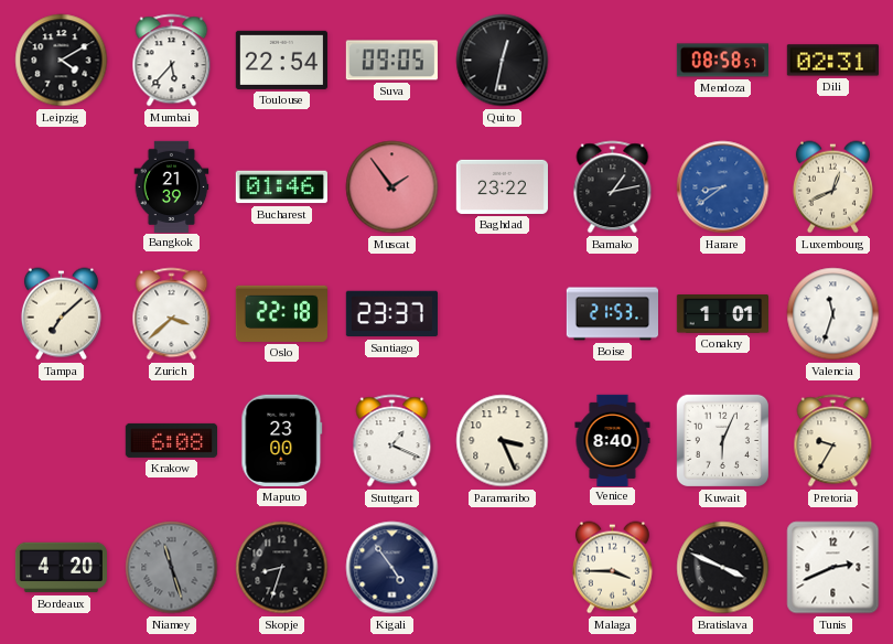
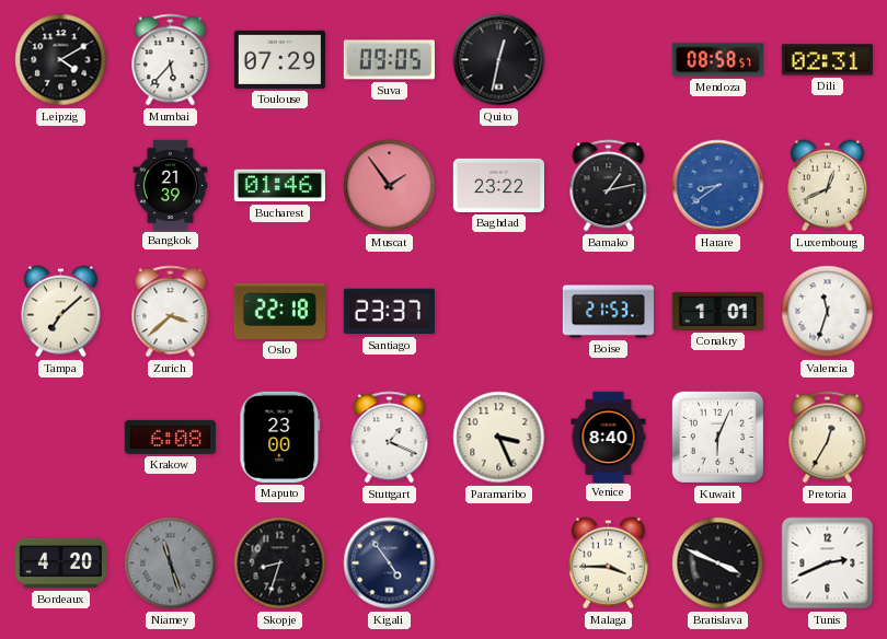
Toulouse: 22:54 -> 07:29
Pretoria: 9:35 -> 12:35
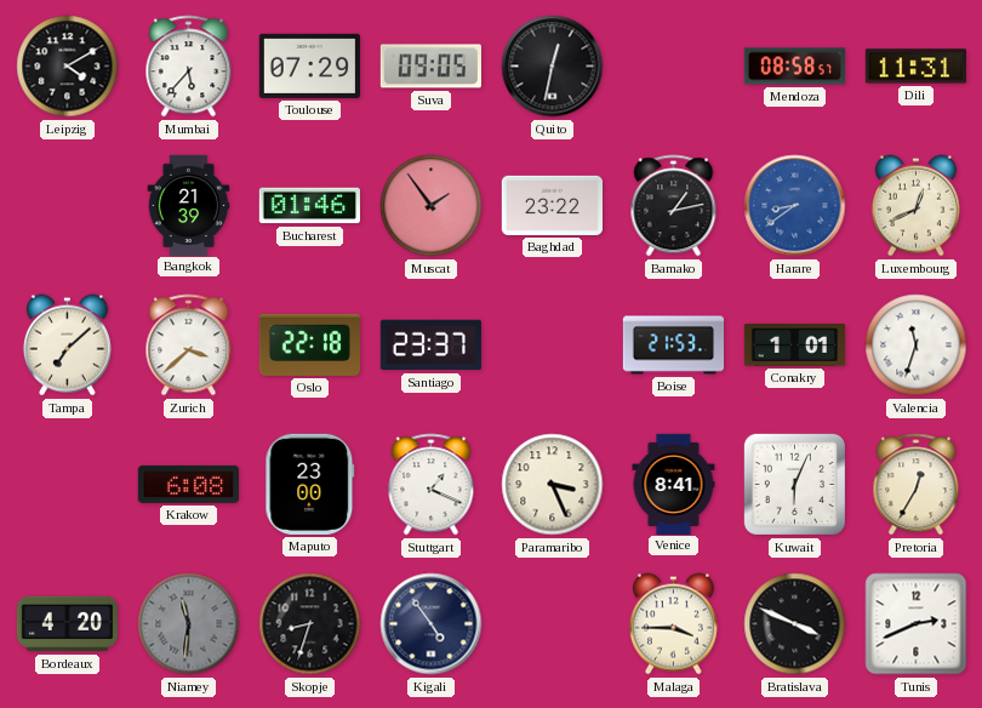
Dili: 02:31 -> 11:31
Venice: 8:40 -> 8:41
Niamey: 11:27 -> 11:31
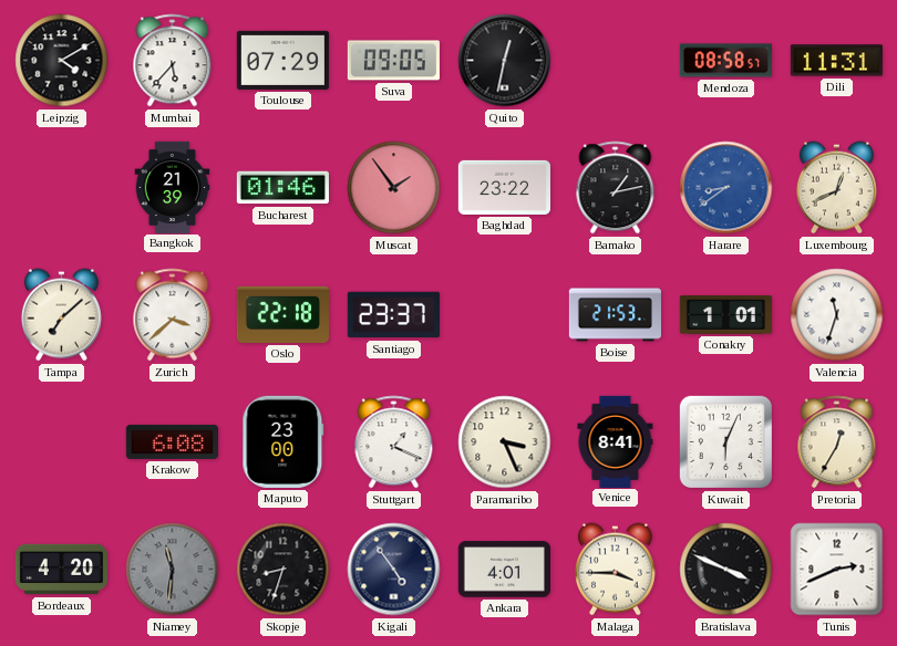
Ankara: none -> 4:01
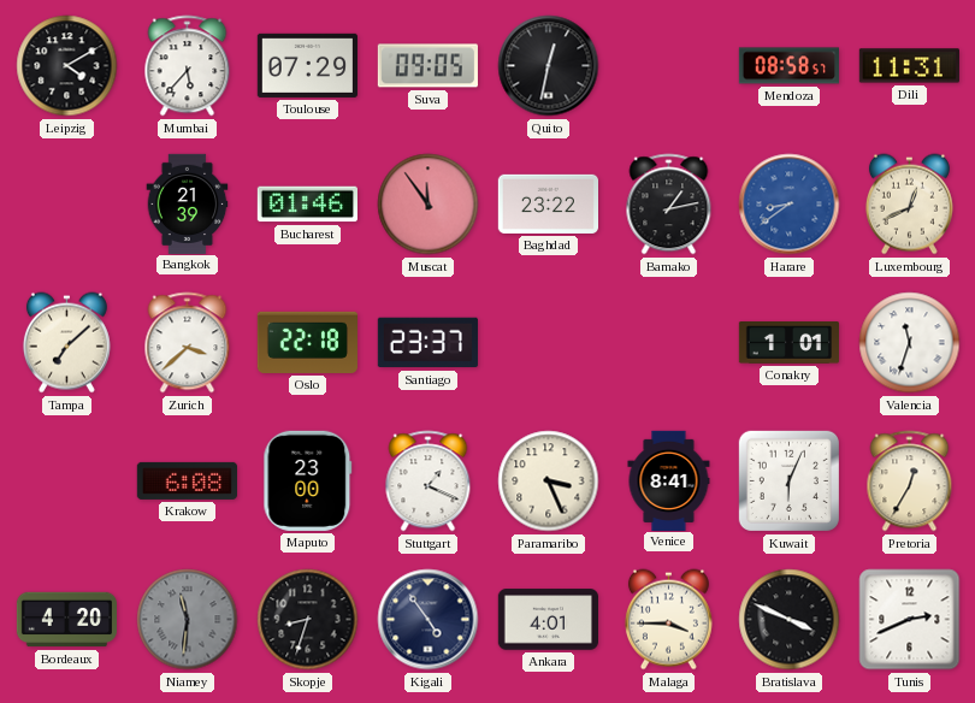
Muscat: 1:54 -> 11:54
Boise: 21:53 -> none
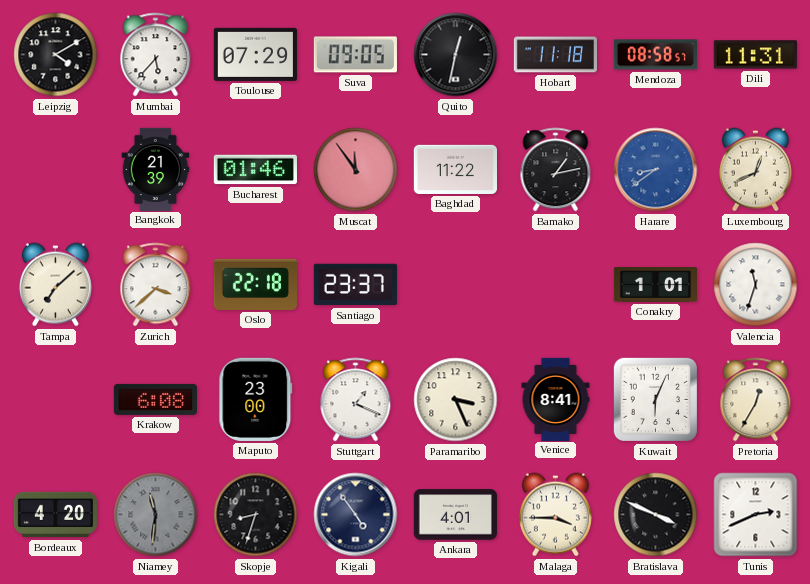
Hobart: none -> 11:18
Baghdad: 23:22 -> 11:22
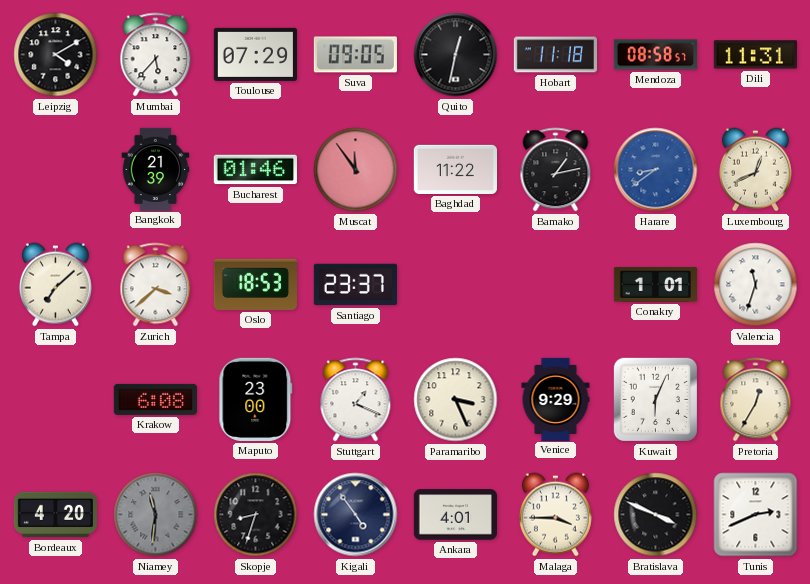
Oslo: 22:18 -> 18:53
Venice: 8:41 -> 9:29
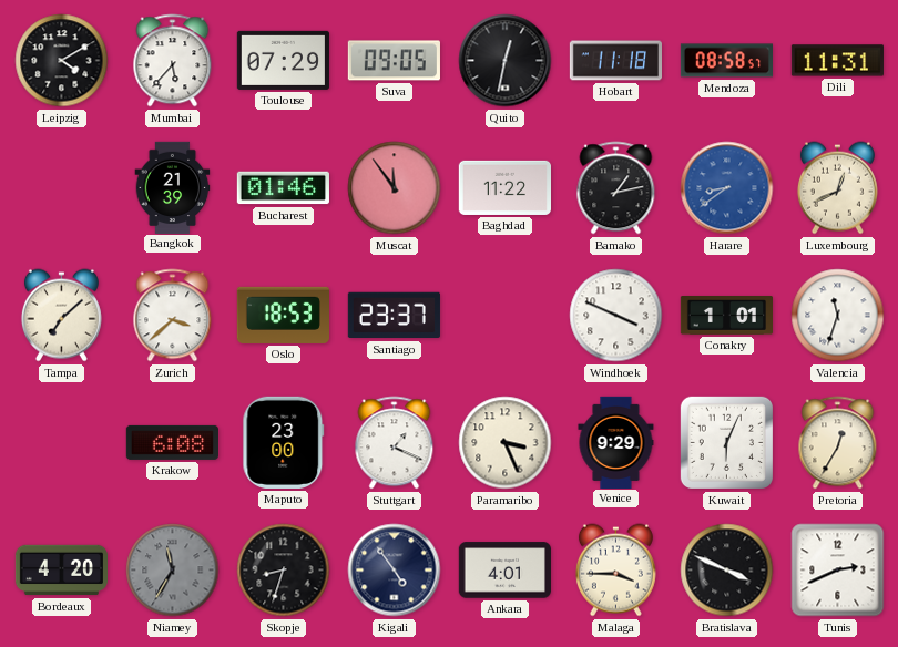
Windhoek: none -> 3:49
Niamey: 11:31 -> 11:35
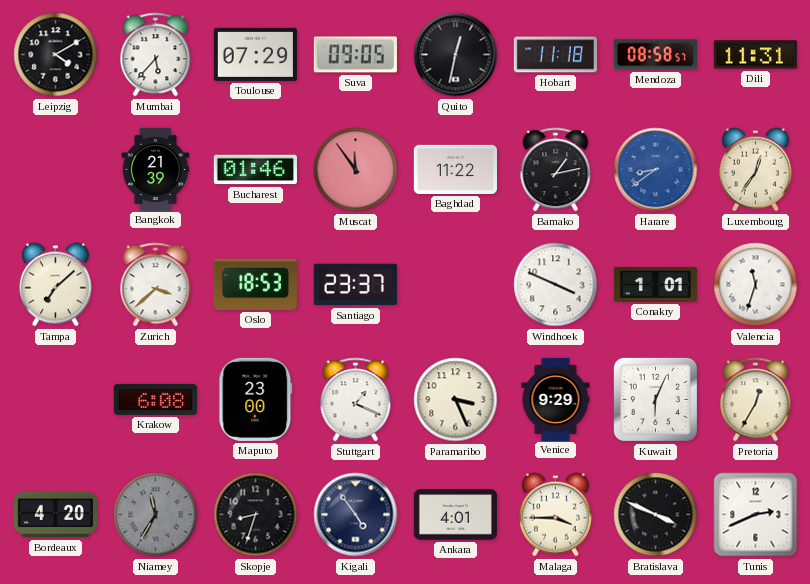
Luxembourg: 12:41 -> 12:36
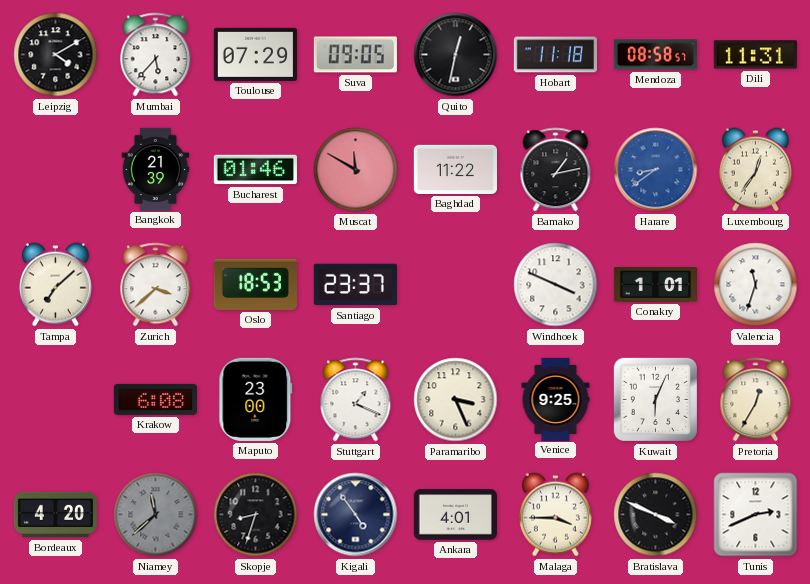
Muscat: 11:54 -> 11:50
Venice: 9:29 -> 9:25
Niamey: 11:35 -> 11:38
